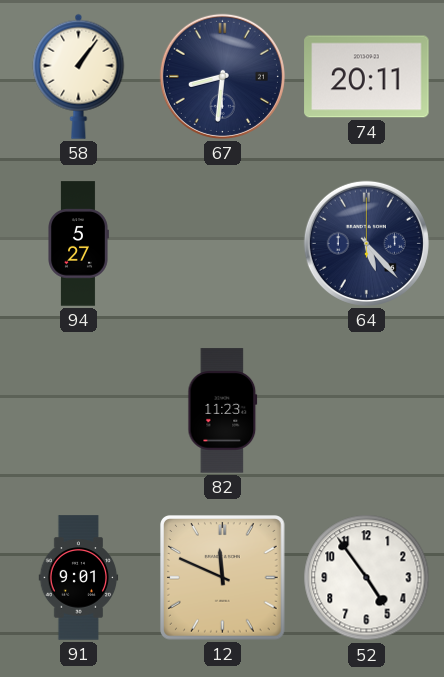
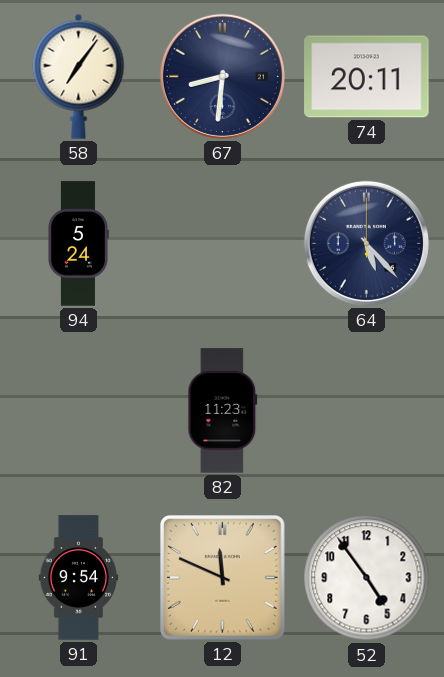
58: 1:06 -> 7:06
94: 5:27 -> 5:24
91: 9:01 -> 9:54
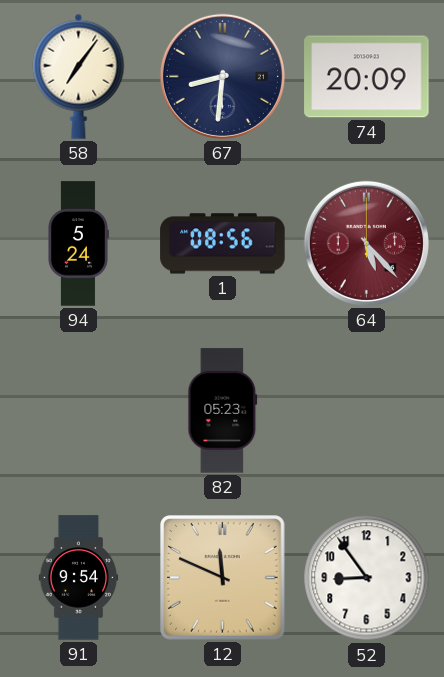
74: 20:11 -> 20:09
1: none -> 08:56
64 dial: navy -> burgundy
82: 11:23 -> 05:23
52: 4:54 -> 8:54
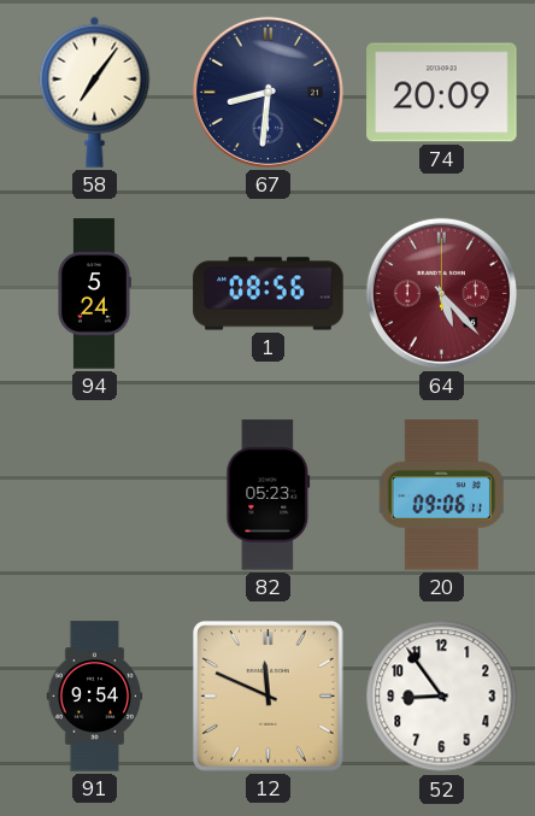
20: none -> 09:06
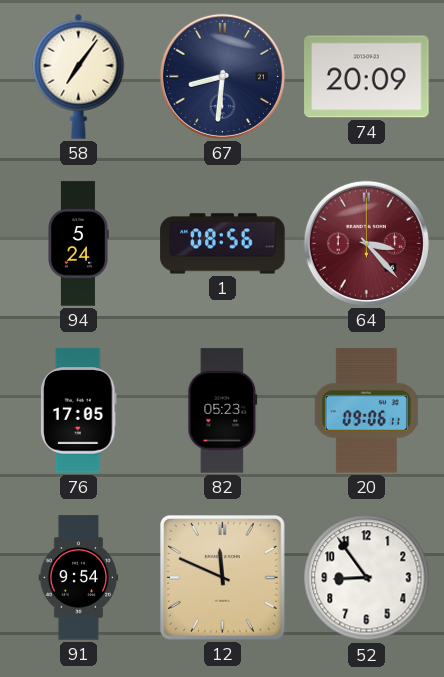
64: 5:23 -> 3:23
76: none -> 17:05
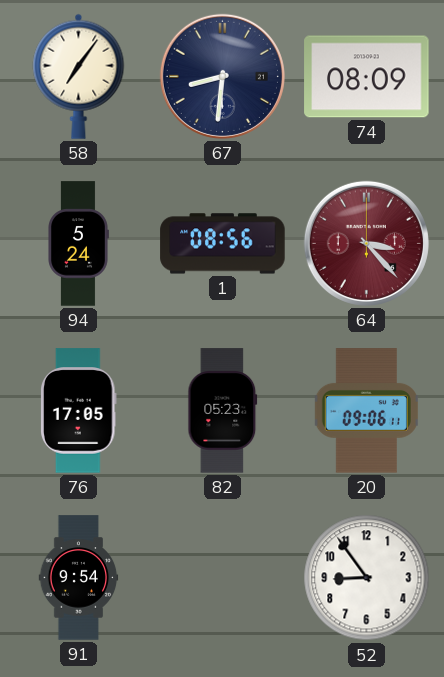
74: 20:09 -> 08:09
12: 11:49 -> none
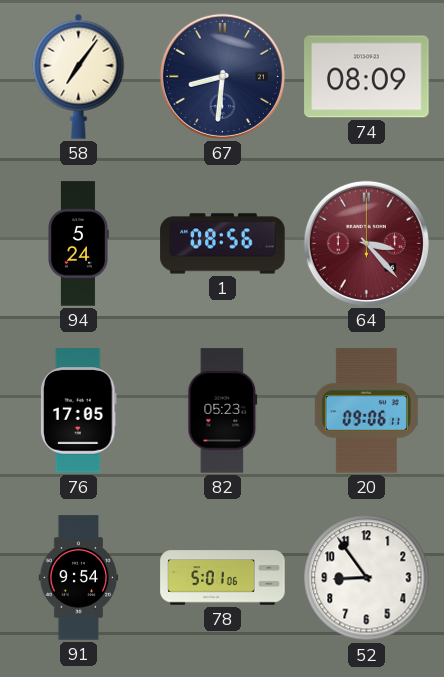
78: none -> 5:01
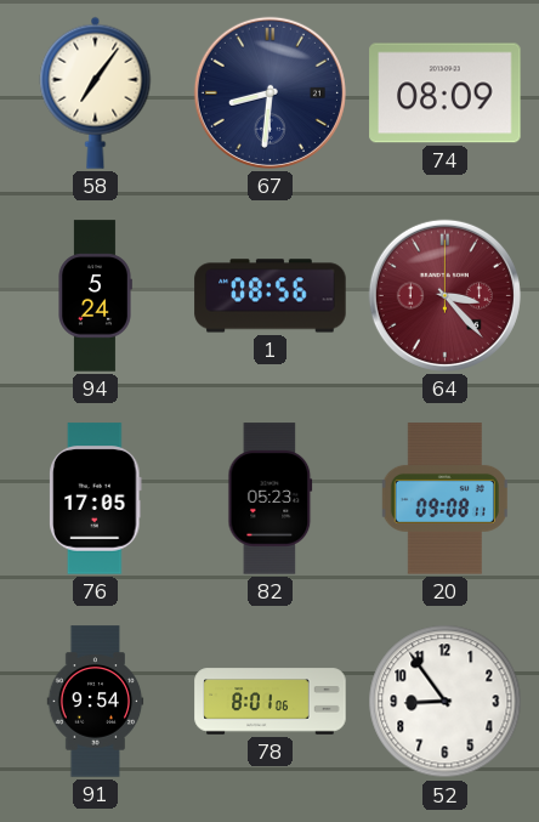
20: 09:06 -> 09:08
78: 5:01 -> 8:01
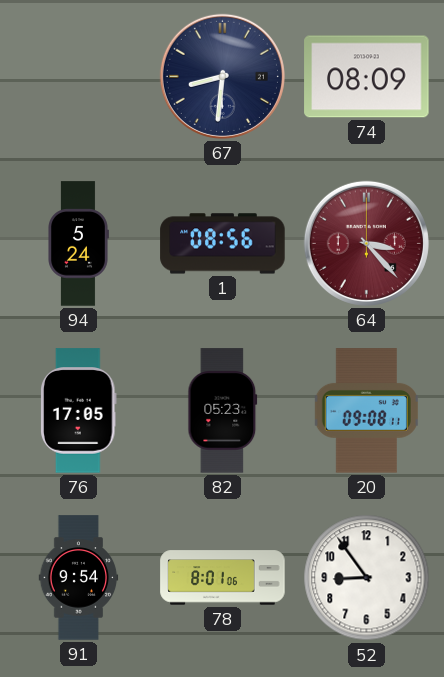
58: 7:06 -> none
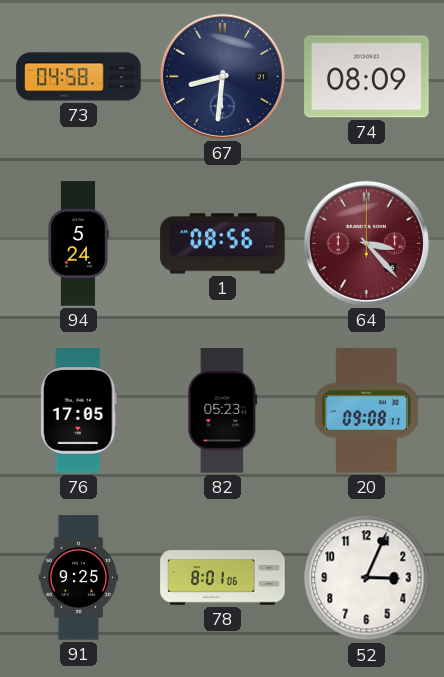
73: none -> 04:58
91: 9:54 -> 9:25
52: 8:54 -> 3:04
